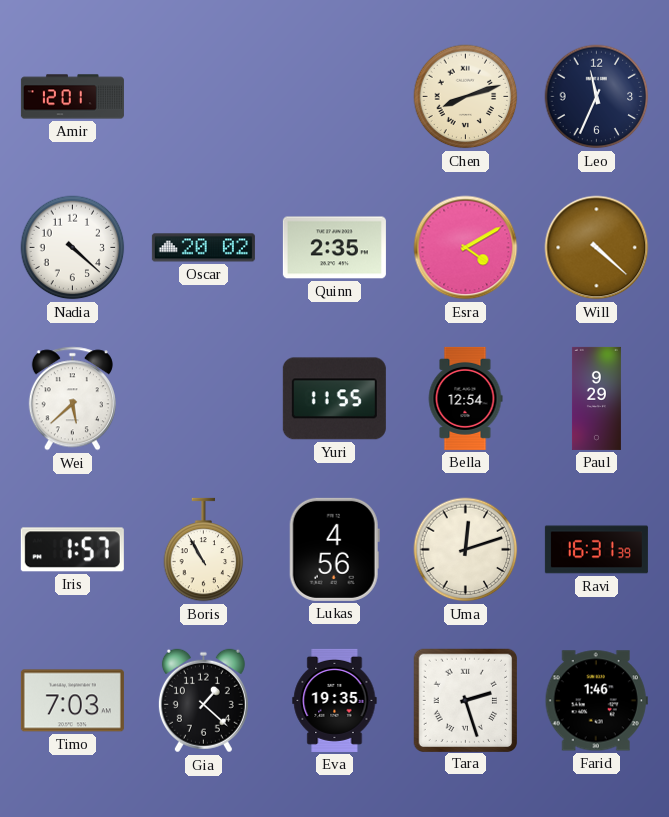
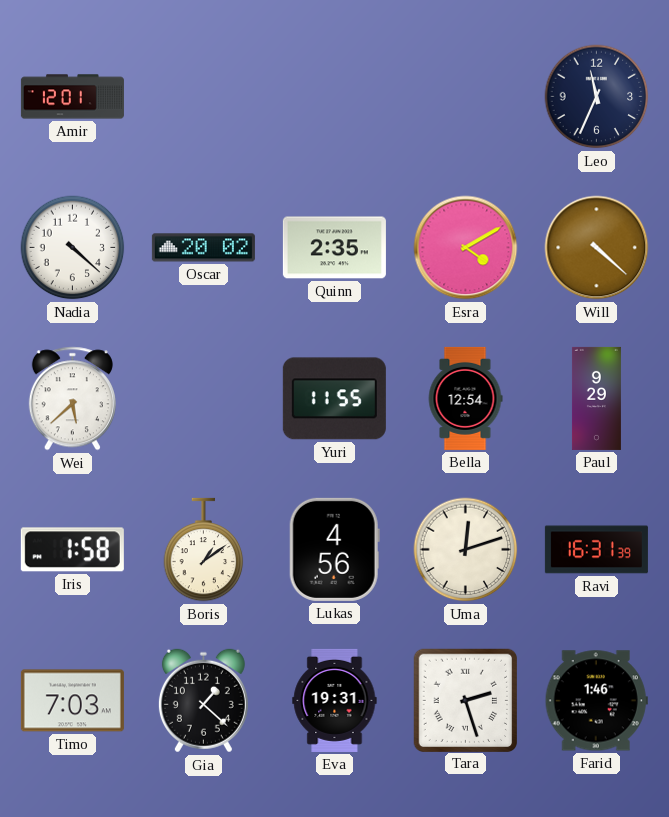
Chen: 8:12 -> none
Iris: 1:57 -> 1:58
Boris: 10:55 -> 1:09
Eva: 19:35 -> 19:31
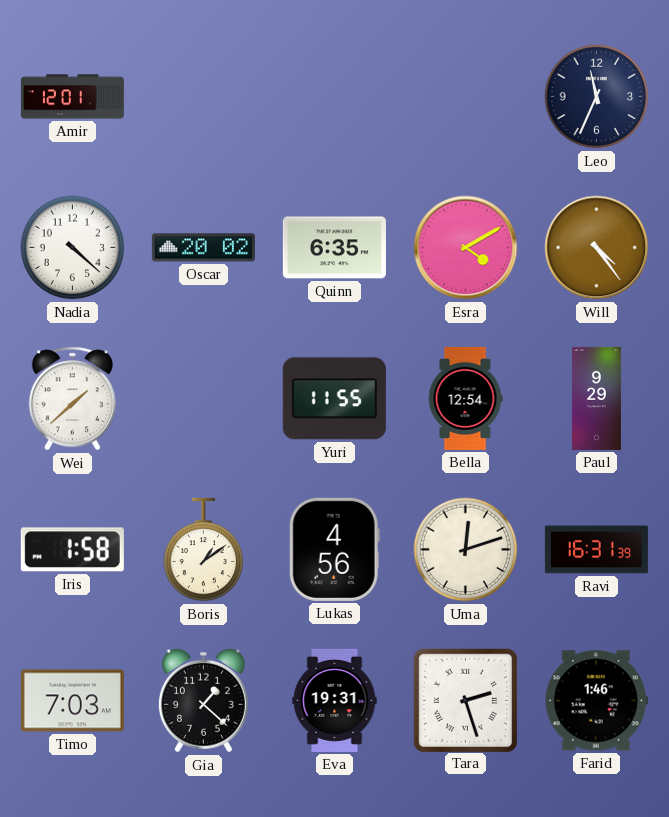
Quinn: 2:35 -> 6:35
Will: 4:22 -> 4:24
Wei: 5:38 -> 1:38
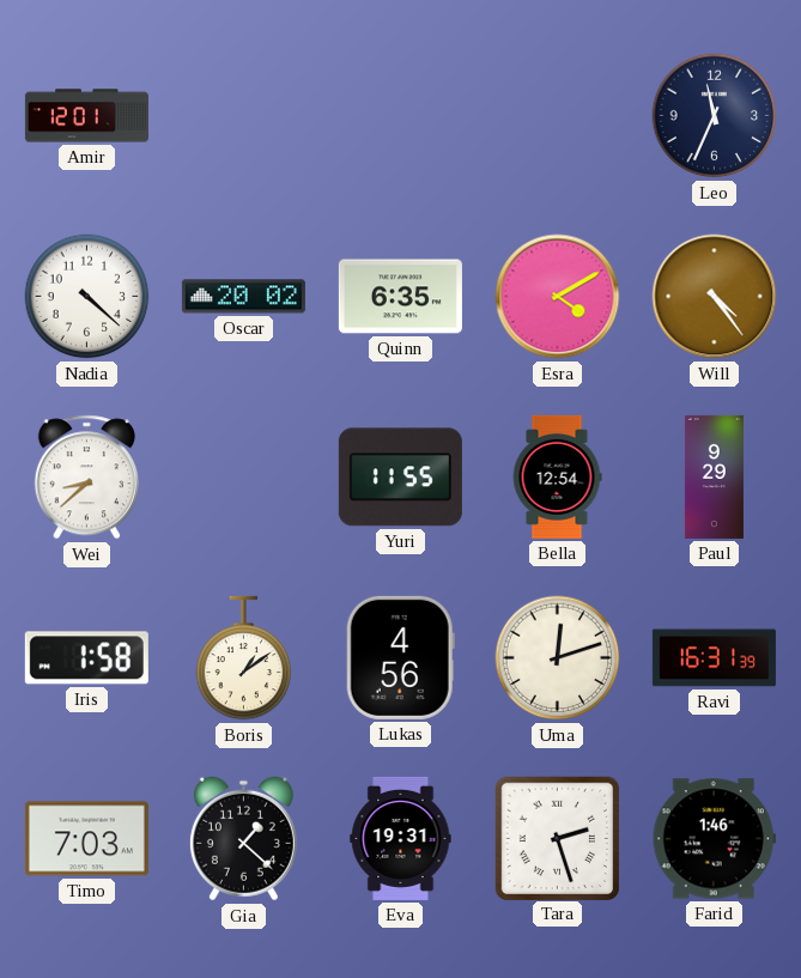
Wei: 1:38 -> 8:38
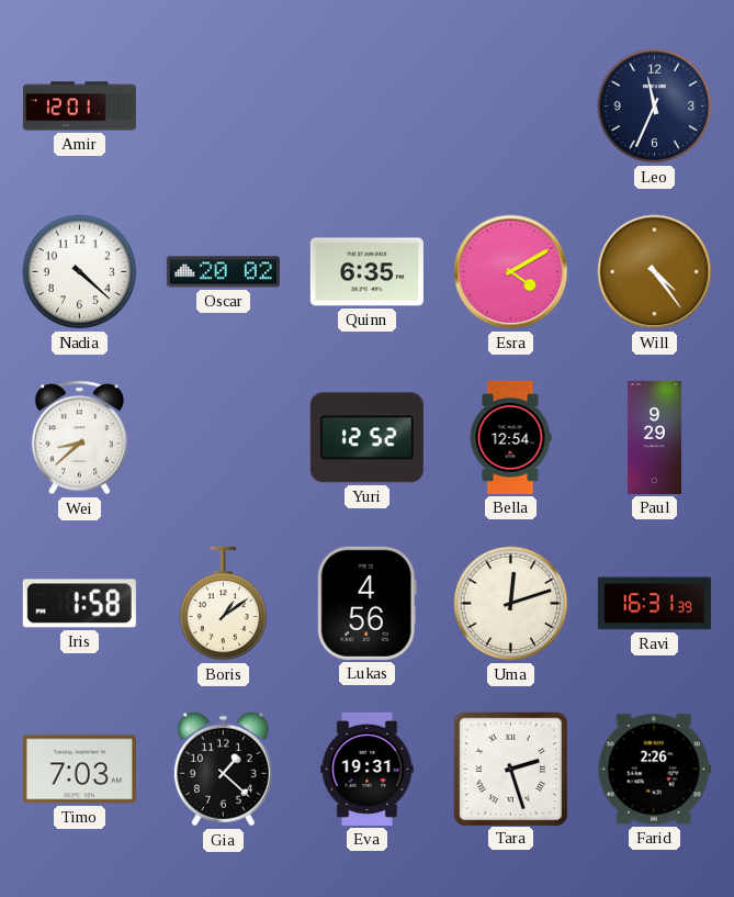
Yuri: 11:55 -> 12:52
Farid: 1:46 -> 2:26
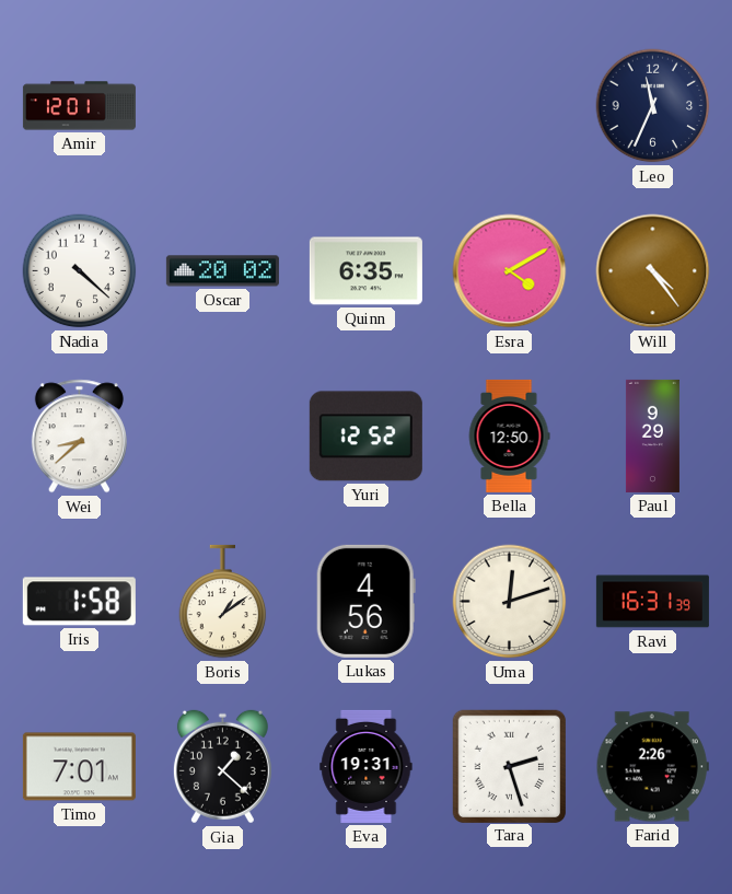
Bella: 12:54 -> 12:50
Timo: 7:03 -> 7:01
